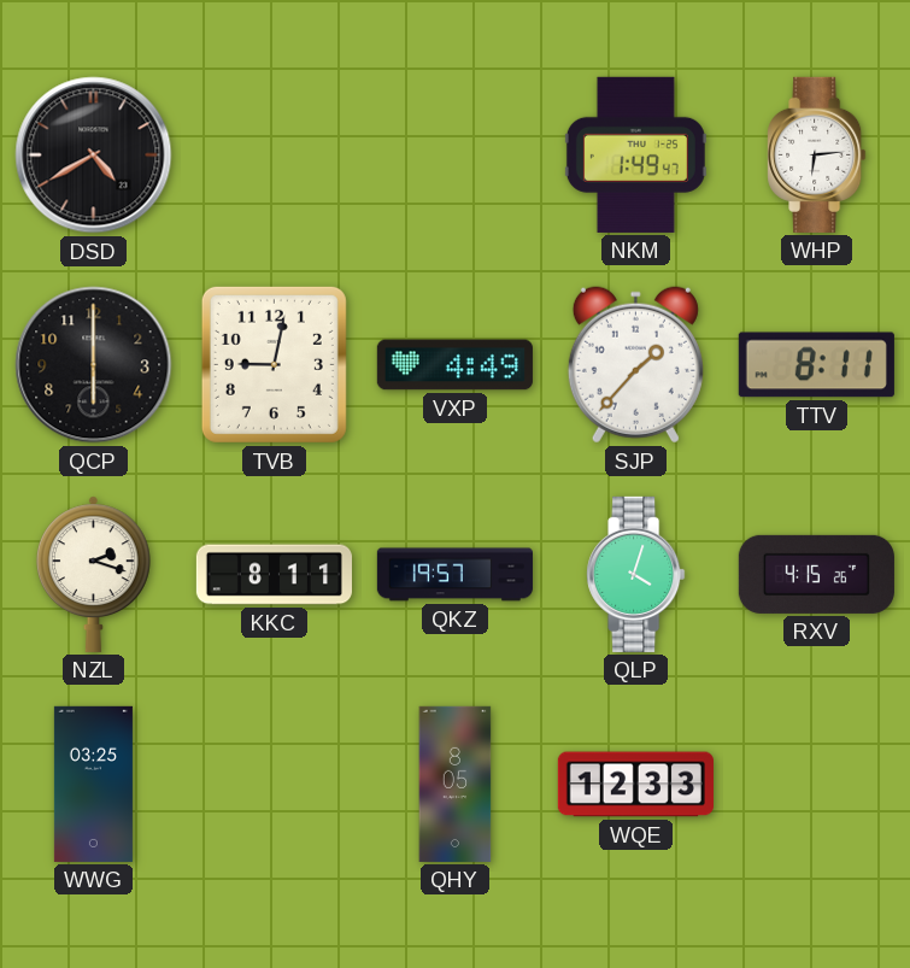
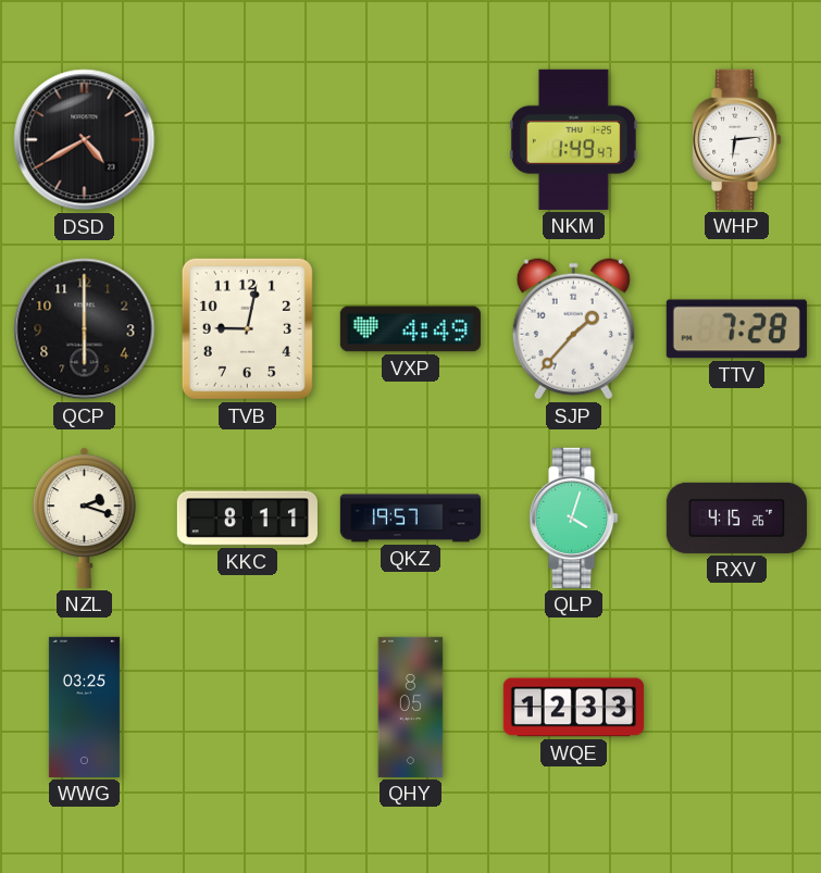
TTV: 8:11 -> 7:28
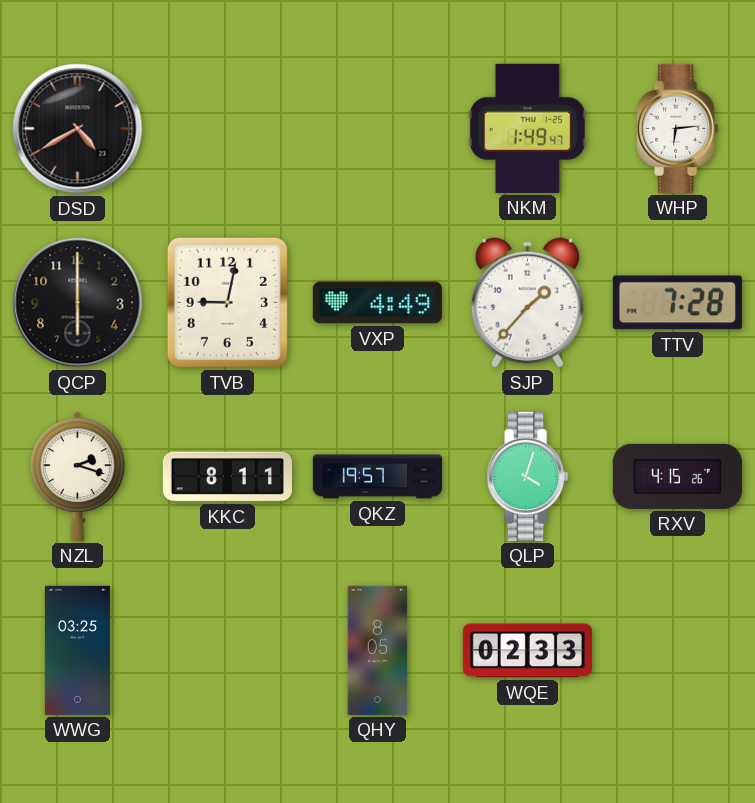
WQE: 12:33 -> 02:33
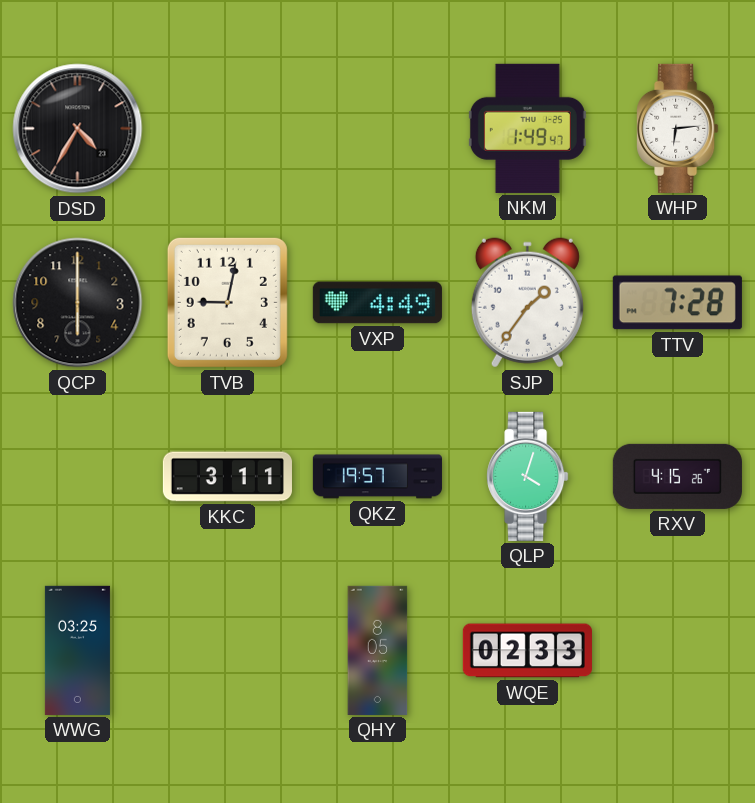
DSD: 4:40 -> 4:35
SJP: 1:37 -> 1:36
NZL: 2:18 -> none
KKC: 8:11 -> 3:11
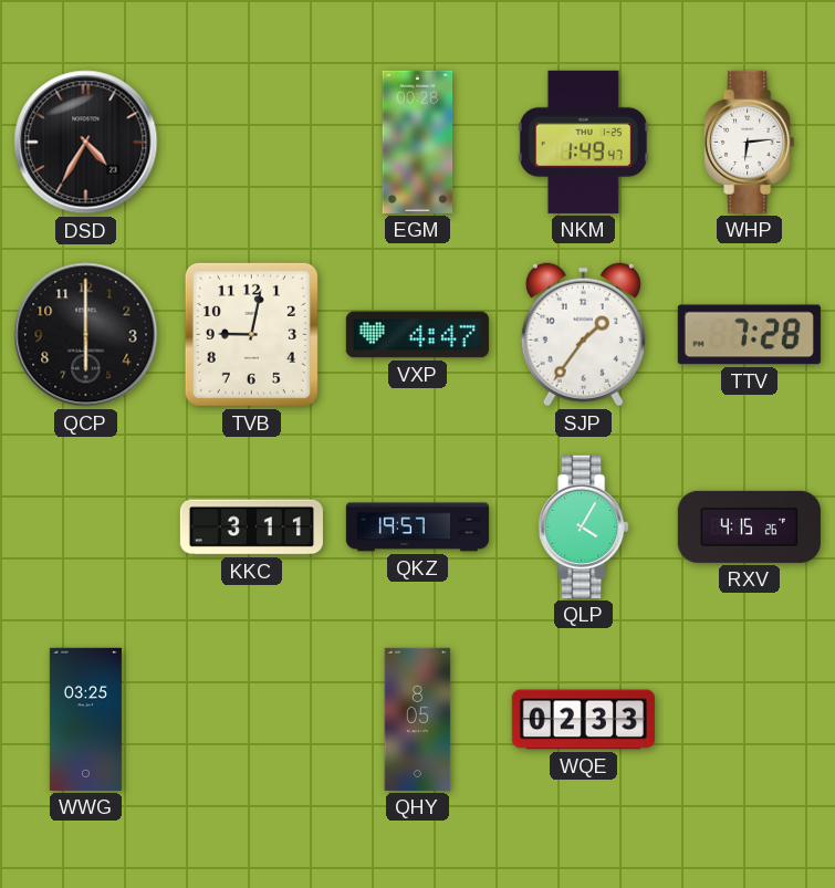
EGM: none -> 00:28
VXP: 4:49 -> 4:47
QLP: 4:03 -> 4:05
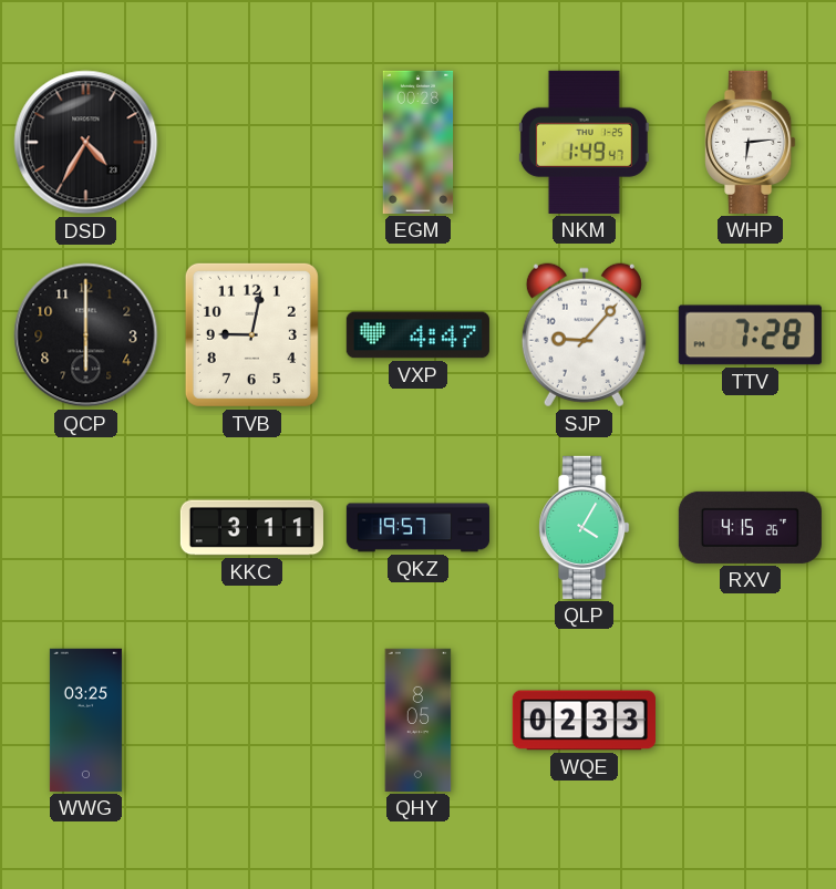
SJP: 1:36 -> 9:07
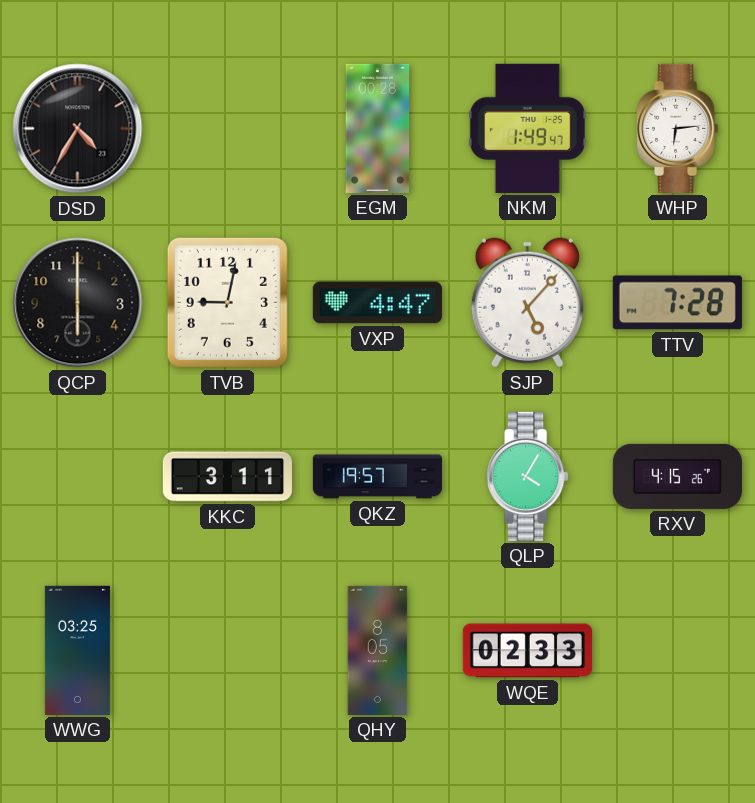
SJP: 9:07 -> 5:07
